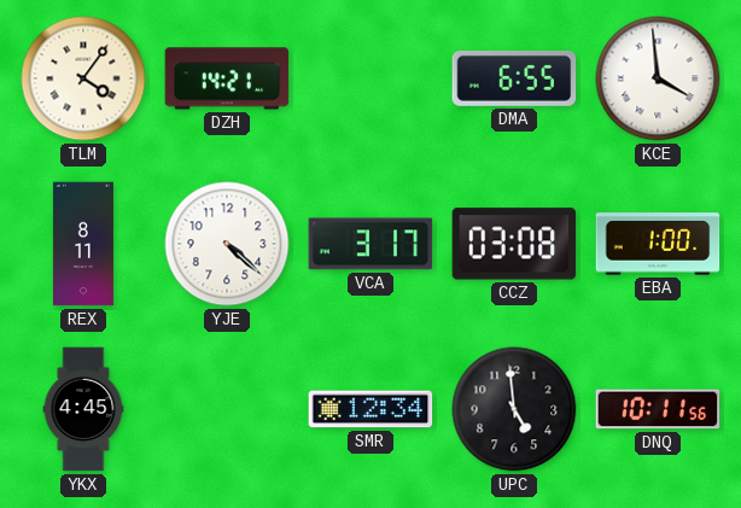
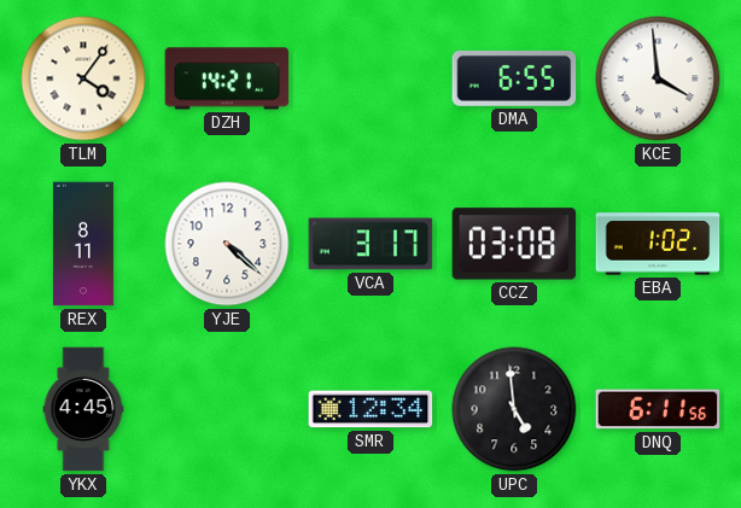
EBA: 1:00 -> 1:02
DNQ: 10:11 -> 6:11
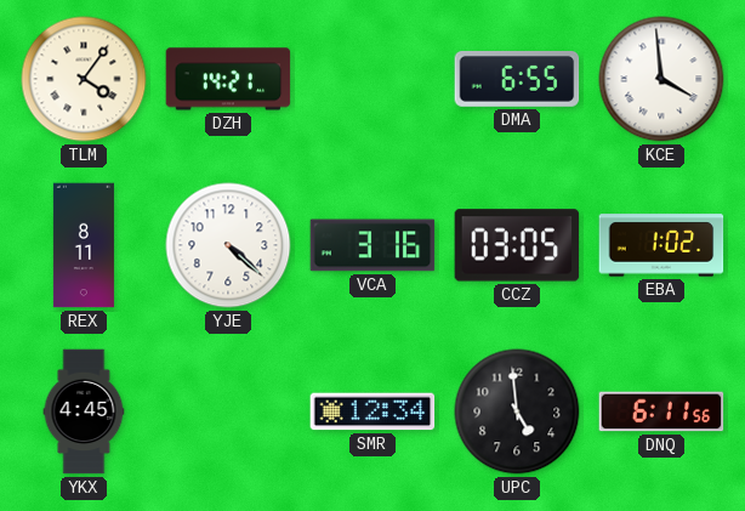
VCA: 3:17 -> 3:16
CCZ: 03:08 -> 03:05
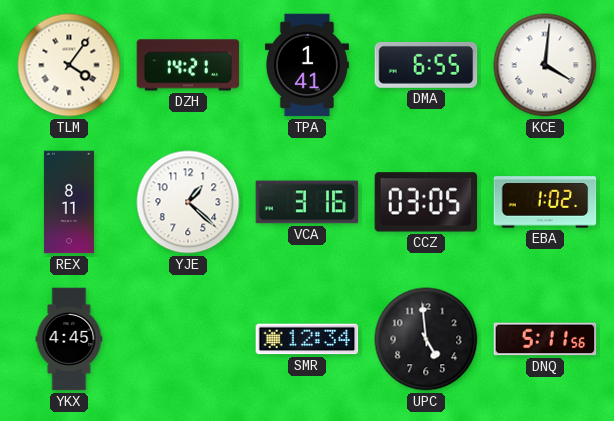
TPA: none -> 1:41
KCE: 3:59 -> 4:01
YJE: 4:22 -> 1:22
DNQ: 6:11 -> 5:11
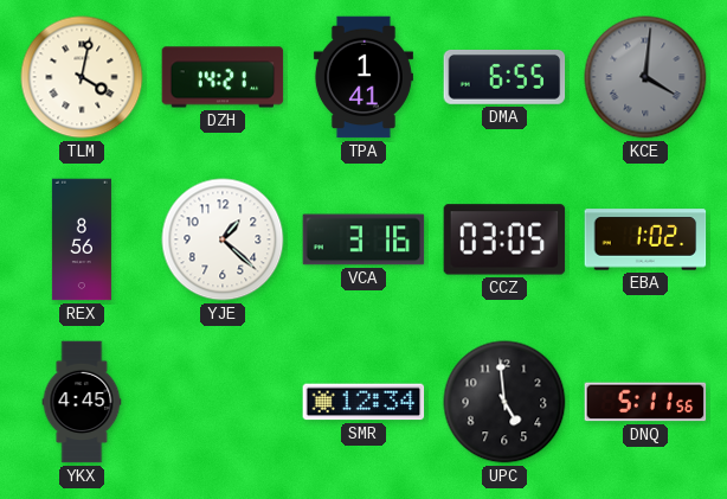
TLM: 4:06 -> 4:02
KCE dial: white -> grey
REX: 8:11 -> 8:56
